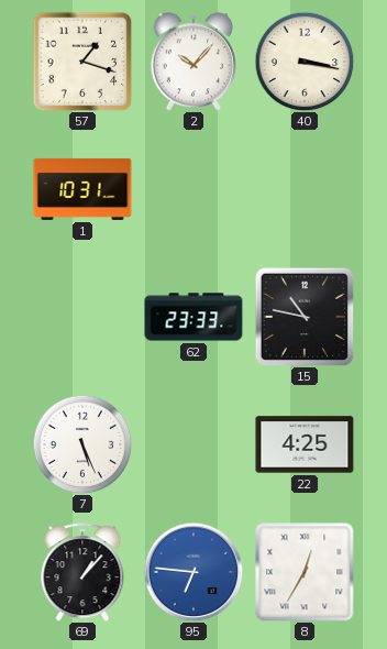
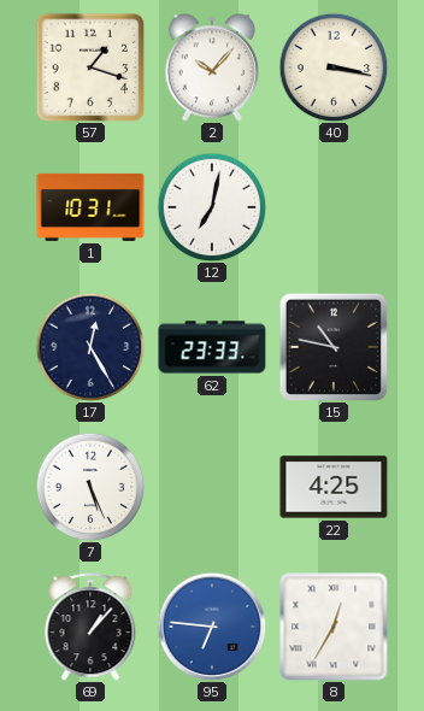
12: none -> 7:02
17: none -> 12:25
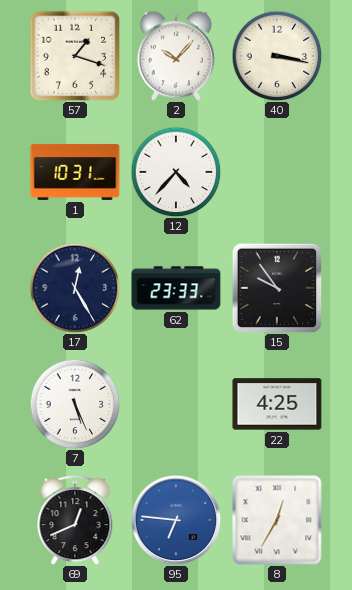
12: 7:02 -> 4:37
15: 10:47 -> 9:54
69: 1:07 -> 12:41
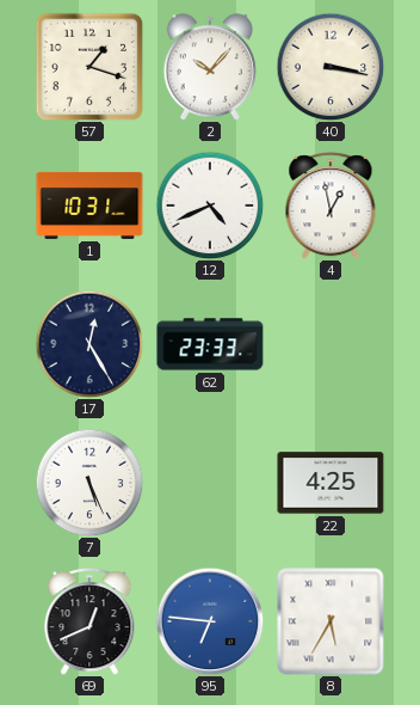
12: 4:37 -> 4:41
4: none -> 12:58
15: 9:54 -> none
8: 12:35 -> 5:35
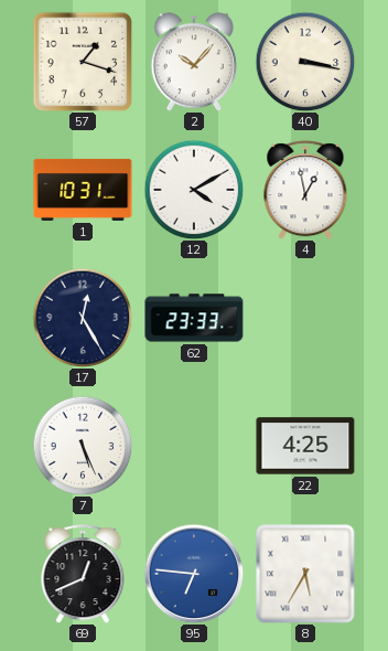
12: 4:41 -> 4:10
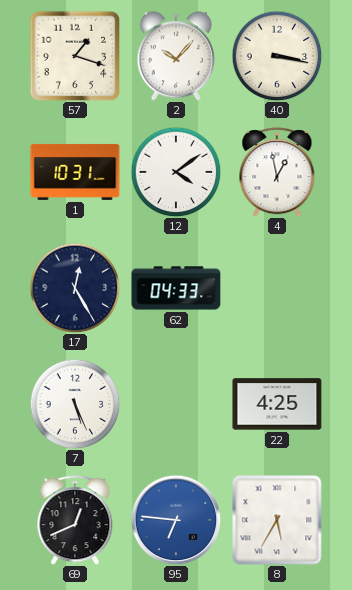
12: 4:10 -> 4:09
62: 23:33 -> 04:33
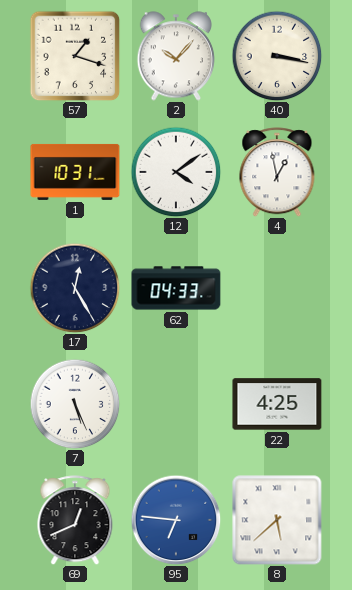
8: 5:35 -> 5:38
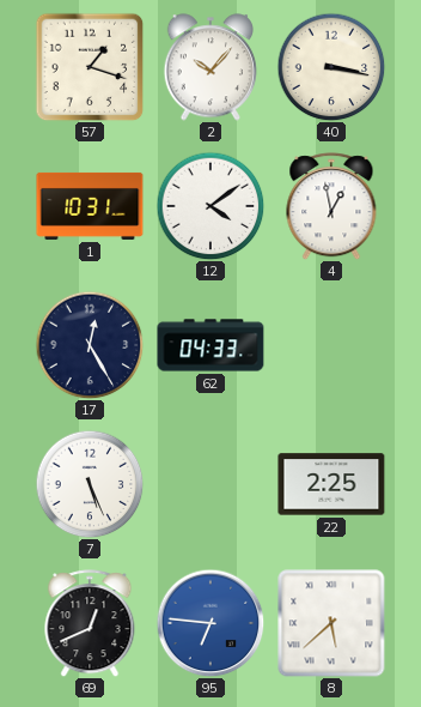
22: 4:25 -> 2:25
